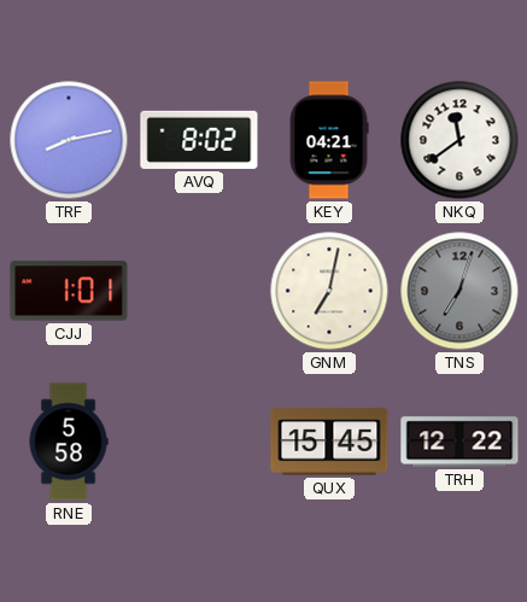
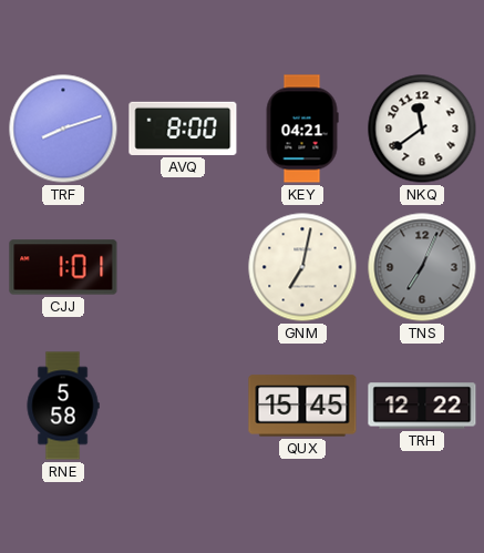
TRF: 8:13 -> 8:12
AVQ: 8:02 -> 8:00
TNS: 7:03 -> 7:04
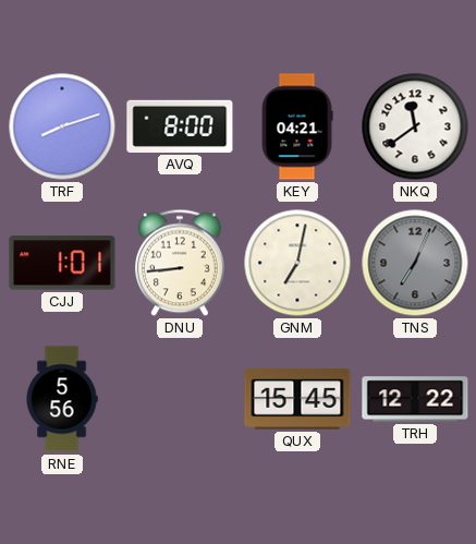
DNU: none -> 8:44
RNE: 5:58 -> 5:56
